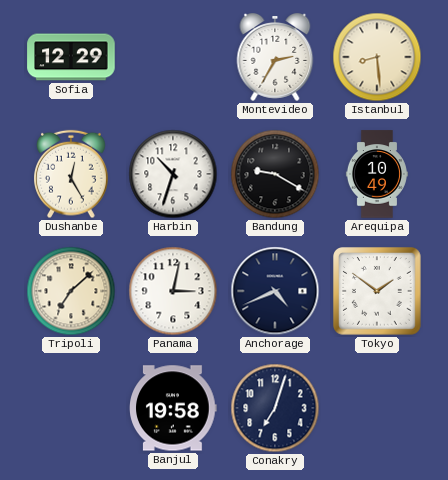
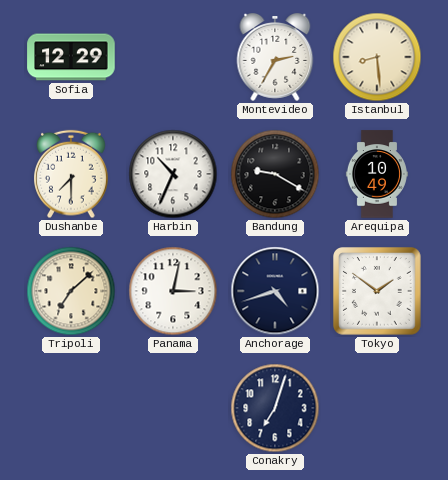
Dushanbe: 12:25 -> 7:30
Harbin: 10:33 -> 10:34
Anchorage: 4:41 -> 4:42
Banjul: 19:58 -> none
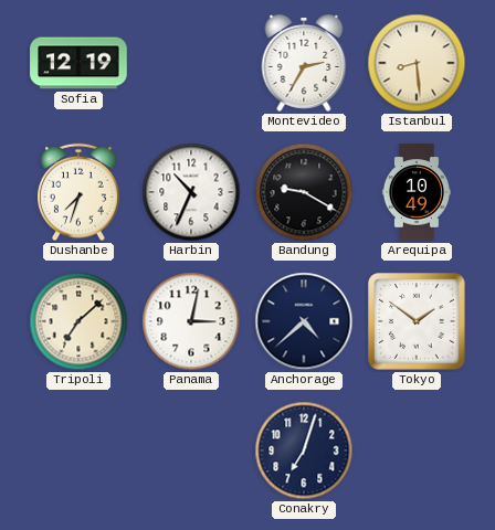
Sofia: 12:29 -> 12:19
Dushanbe: 7:30 -> 7:33
Anchorage: 4:42 -> 4:38
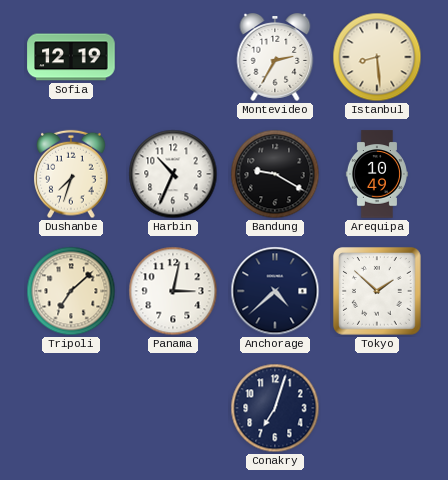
Tokyo: 1:51 -> 1:52
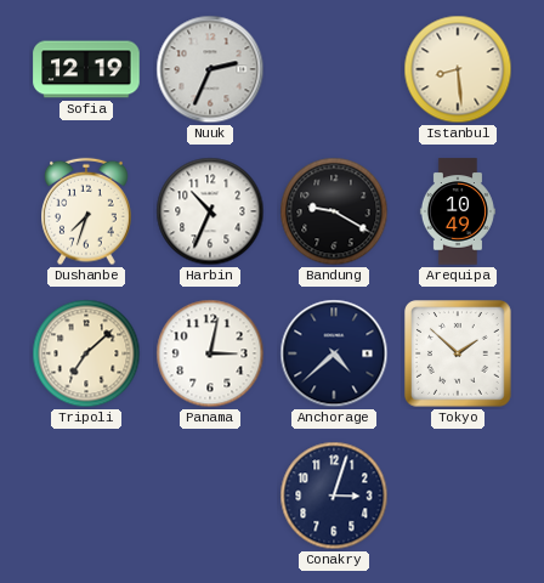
Nuuk: none -> 2:34
Montevideo: 2:35 -> none
Conakry: 7:03 -> 3:03
